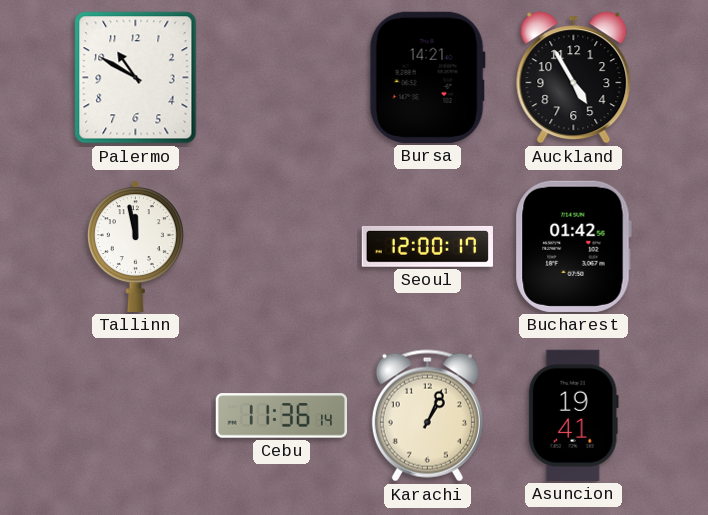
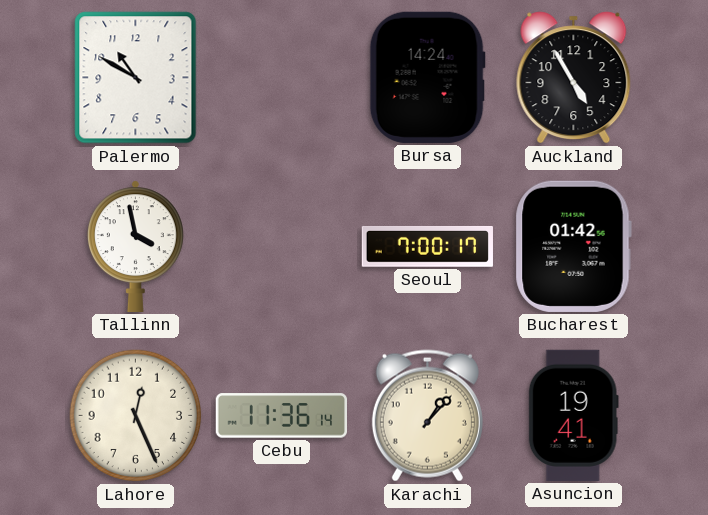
Bursa: 14:21 -> 14:24
Tallinn: 11:58 -> 3:58
Seoul: 12:00 -> 7:00
Lahore: none -> 12:26
Karachi: 1:04 -> 1:07
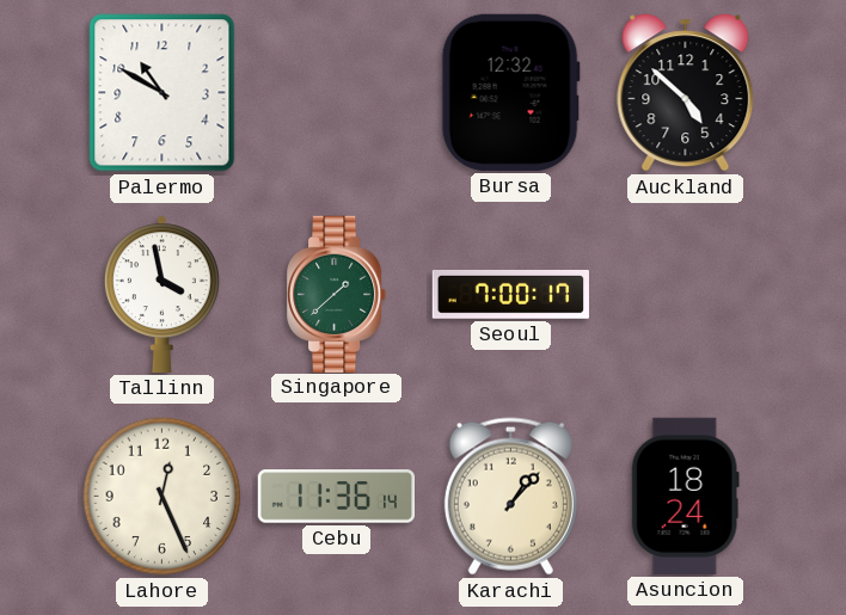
Bursa: 14:24 -> 12:32
Auckland: 4:55 -> 4:52
Singapore: none -> 1:38
Bucharest: 01:42 -> none
Asuncion: 19:41 -> 18:24
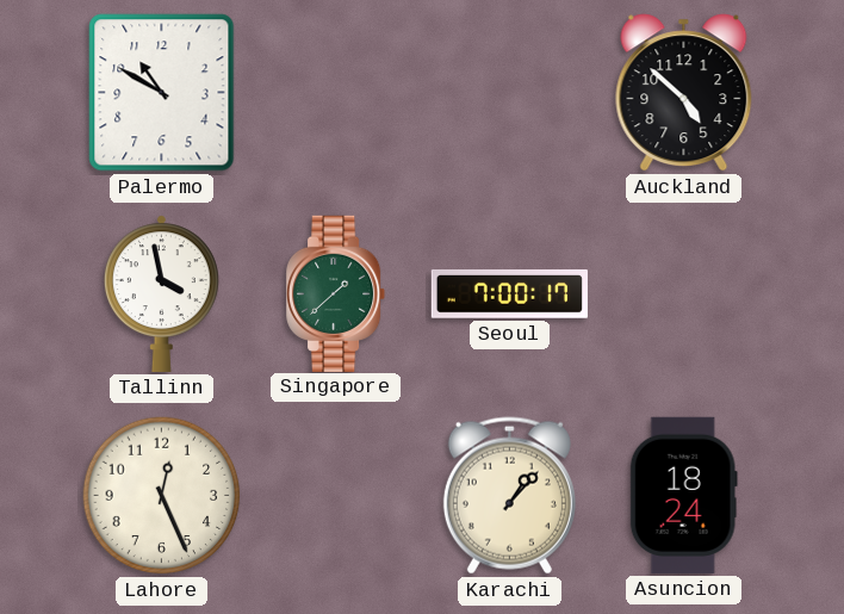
Bursa: 12:32 -> none
Cebu: 11:36 -> none
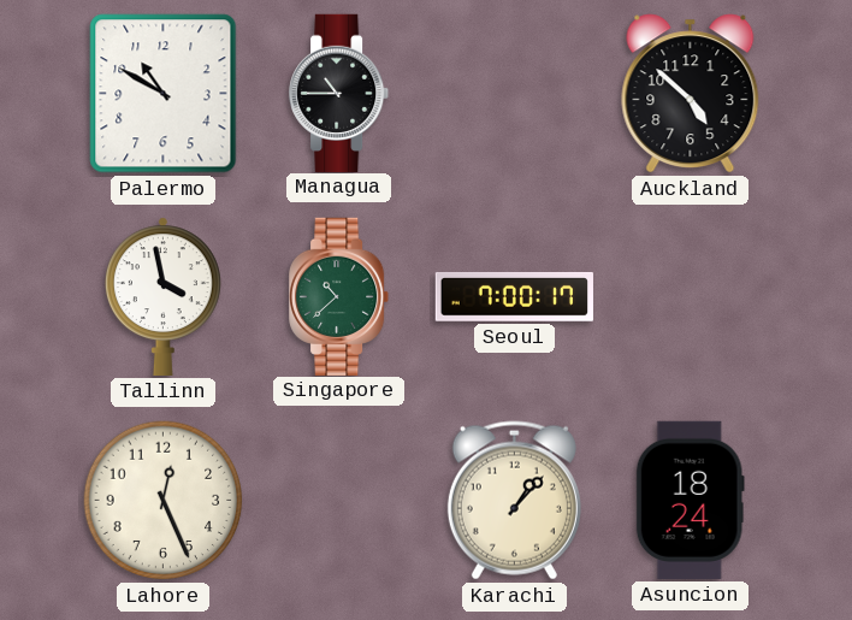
Managua: none -> 10:45
Singapore: 1:38 -> 10:38
